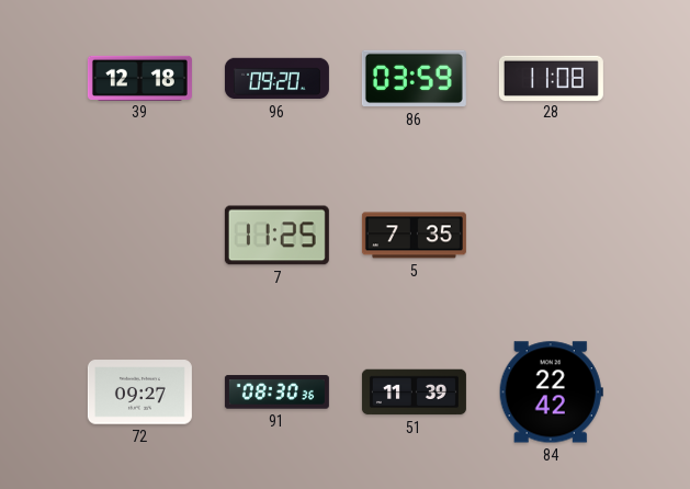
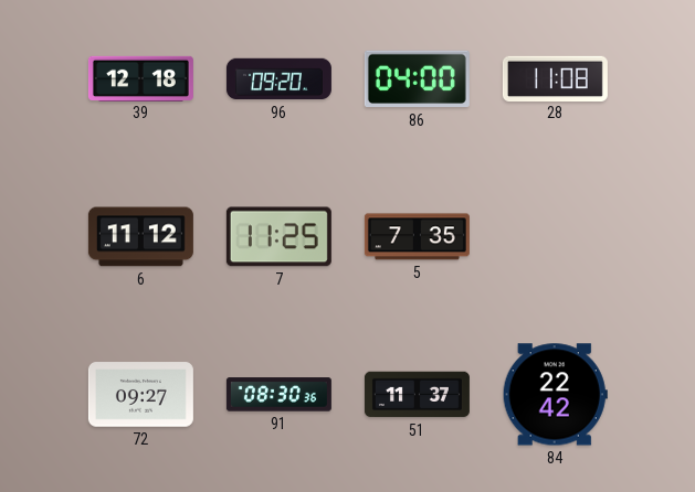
86: 03:59 -> 04:00
6: none -> 11:12
51: 11:39 -> 11:37
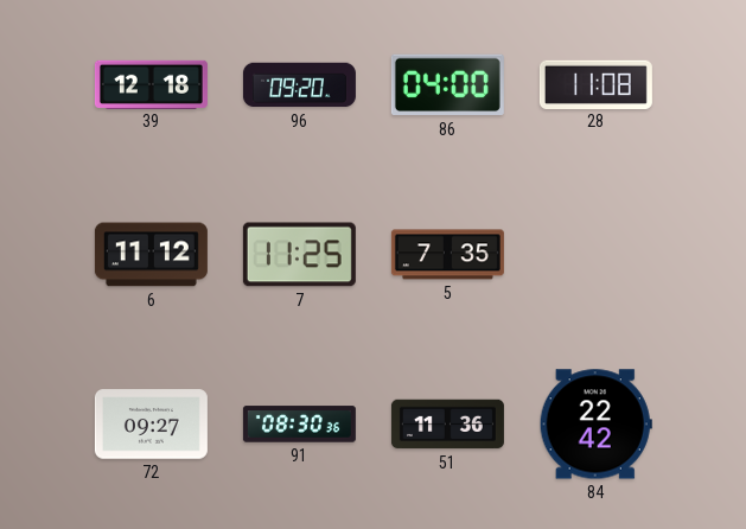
51: 11:37 -> 11:36
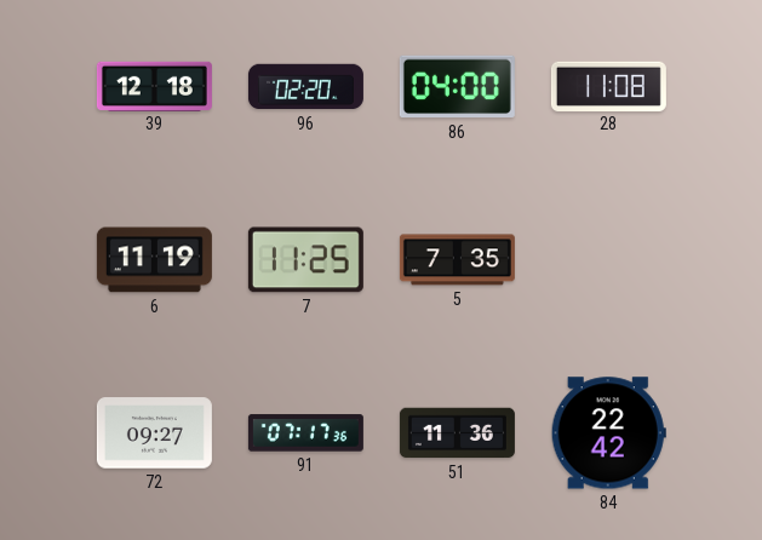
96: 09:20 -> 02:20
6: 11:12 -> 11:19
91: 08:30 -> 07:17
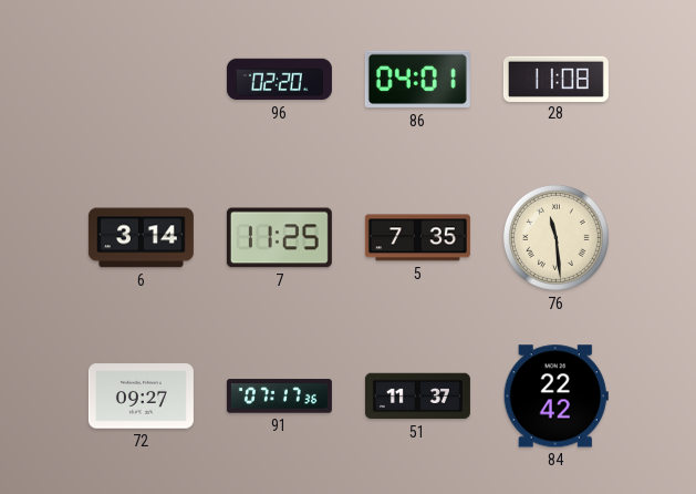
39: 12:18 -> none
86: 04:00 -> 04:01
6: 11:19 -> 3:14
76: none -> 11:29
51: 11:36 -> 11:37
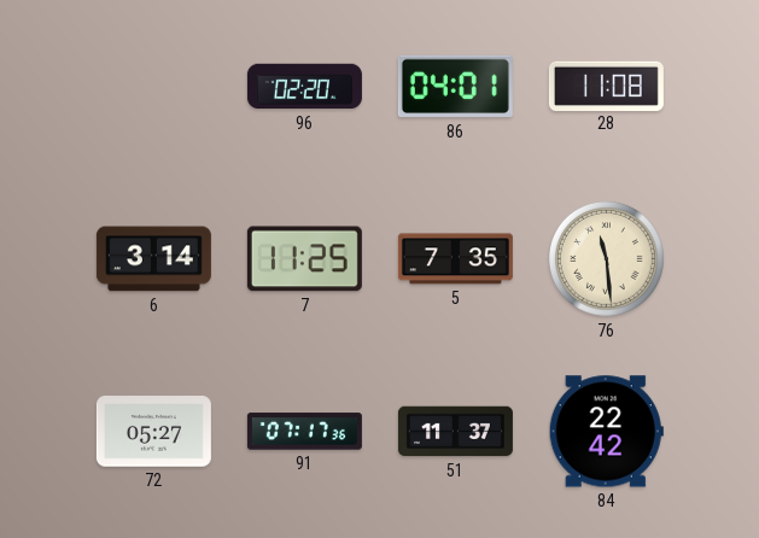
72: 09:27 -> 05:27
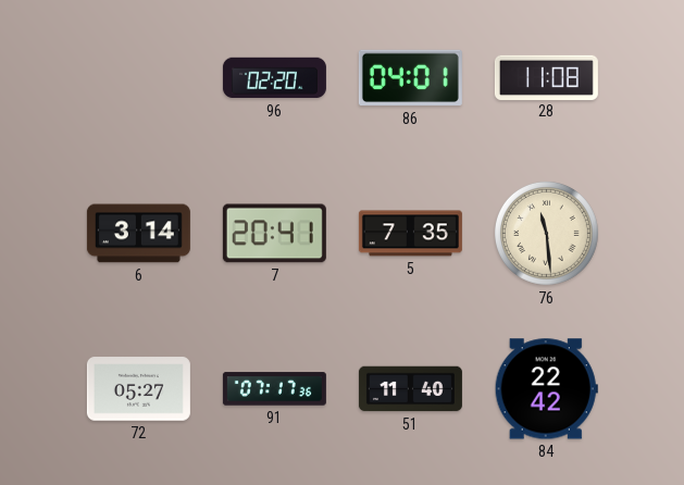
7: 11:25 -> 20:41
51: 11:37 -> 11:40
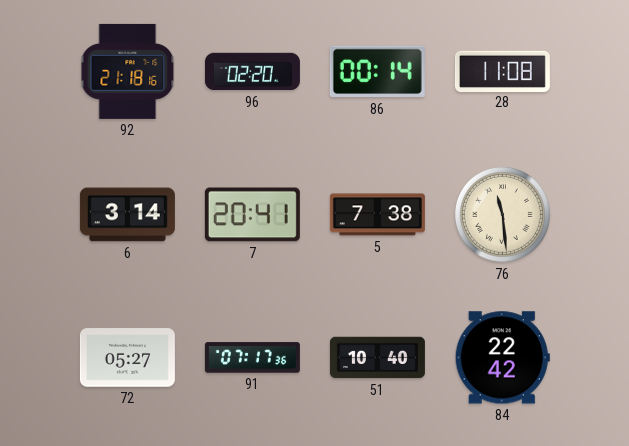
92: none -> 21:18
86: 04:01 -> 00:14
5: 7:35 -> 7:38
51: 11:40 -> 10:40
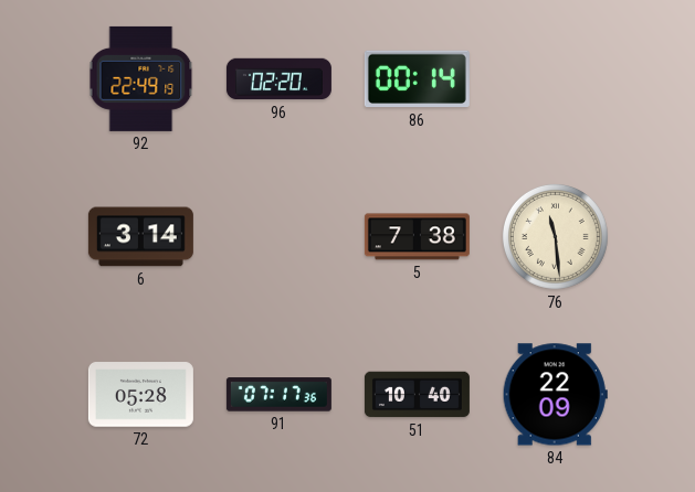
92: 21:18 -> 22:49
28: 11:08 -> none
7: 20:41 -> none
72: 05:27 -> 05:28
84: 22:42 -> 22:09
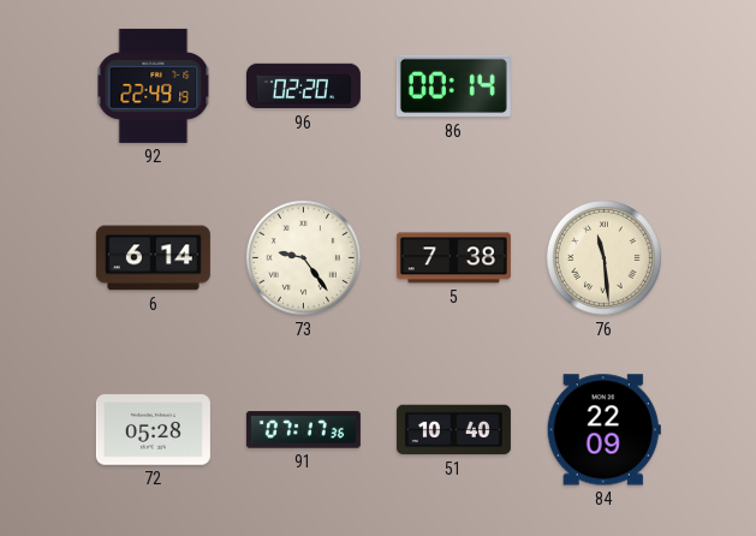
6: 3:14 -> 6:14
73: none -> 9:24
